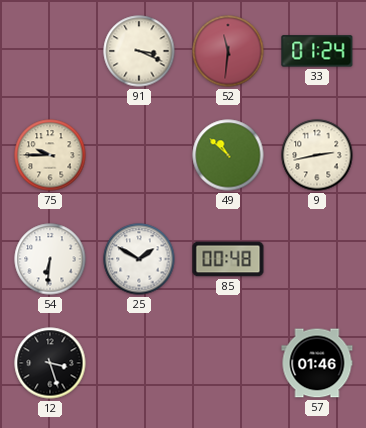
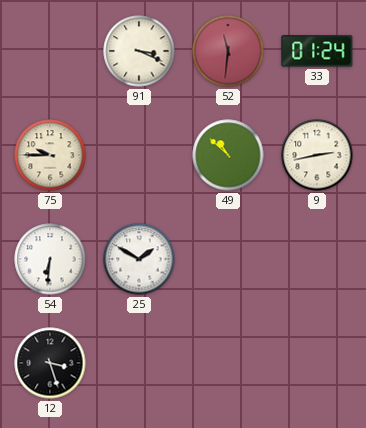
85: 00:48 -> none
57: 01:46 -> none
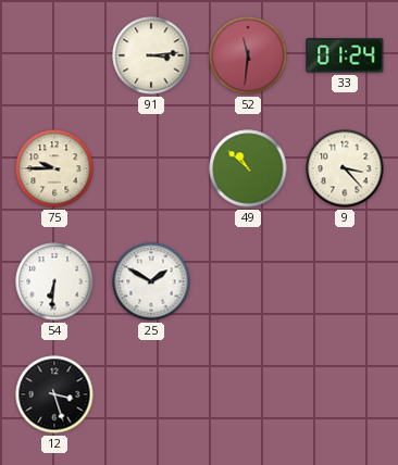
91: 3:19 -> 3:14
9: 2:43 -> 3:23
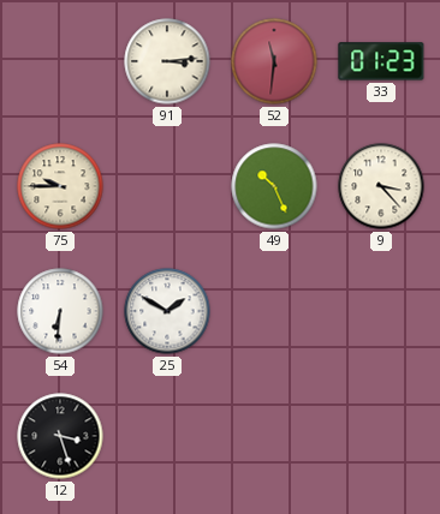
33: 01:24 -> 01:23
49: 10:52 -> 10:26
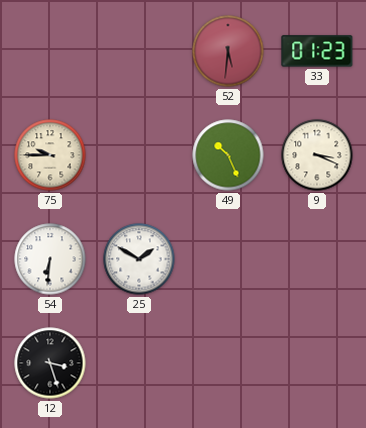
91: 3:14 -> none
52: 11:31 -> 5:31
9: 3:23 -> 3:19
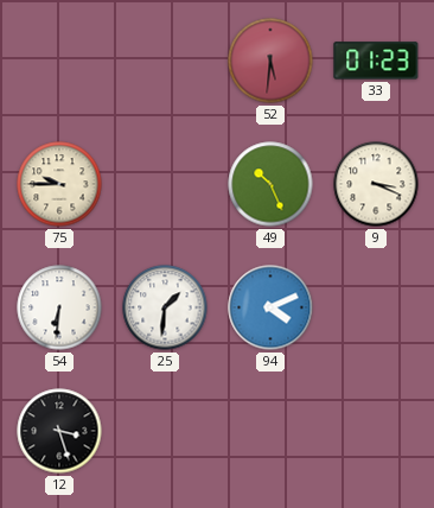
25: 1:50 -> 1:31
94: none -> 4:11
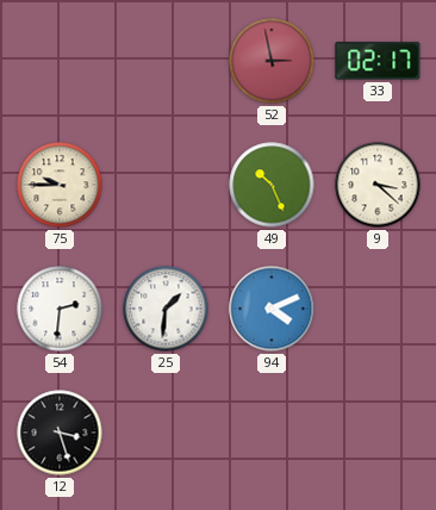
52: 5:31 -> 2:58
33: 01:23 -> 02:17
9: 3:19 -> 3:22
54: 6:31 -> 2:31
